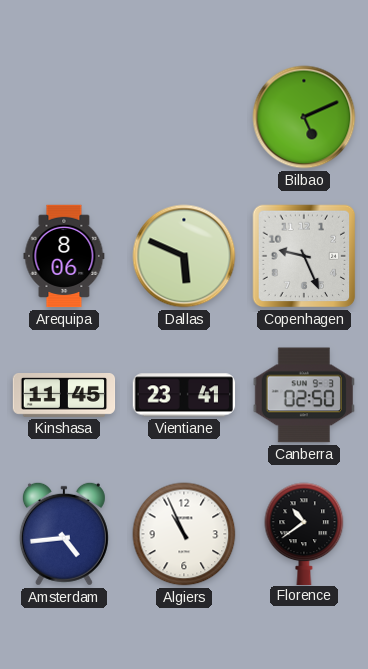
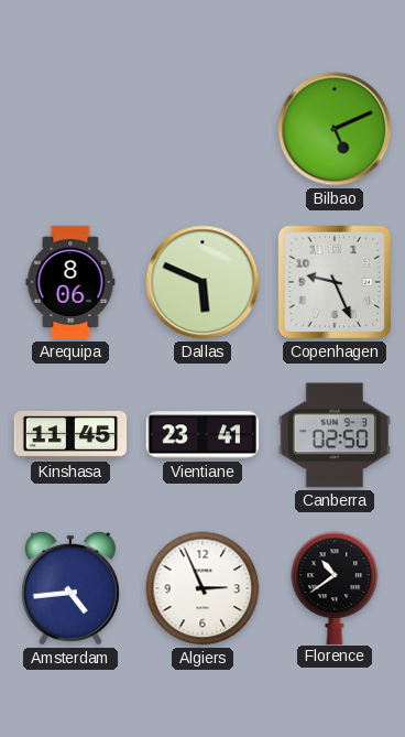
Algiers: 10:56 -> 2:56
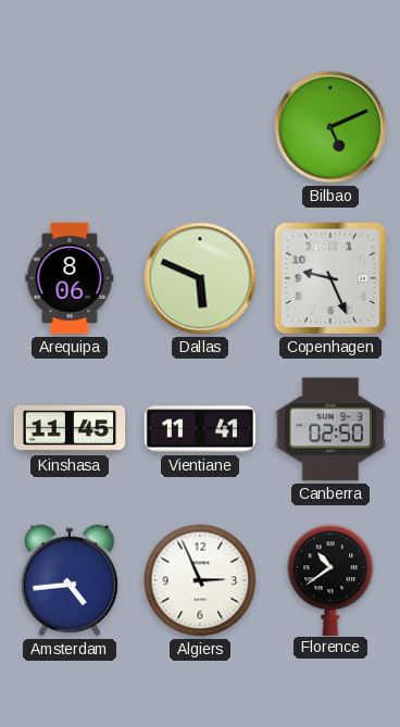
Vientiane: 23:41 -> 11:41
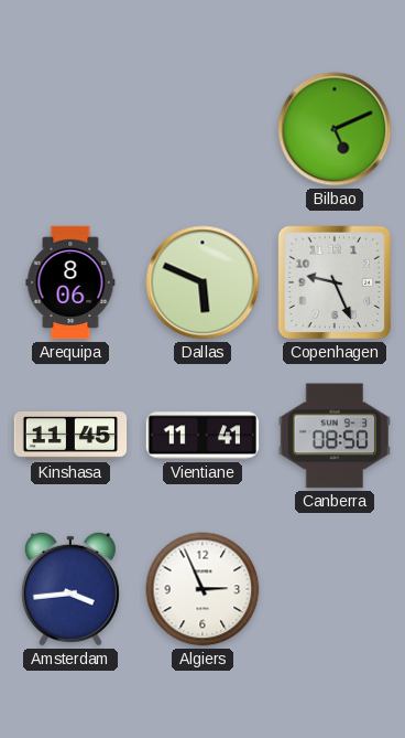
Canberra: 02:50 -> 08:50
Amsterdam: 4:44 -> 3:44
Florence: 10:39 -> none
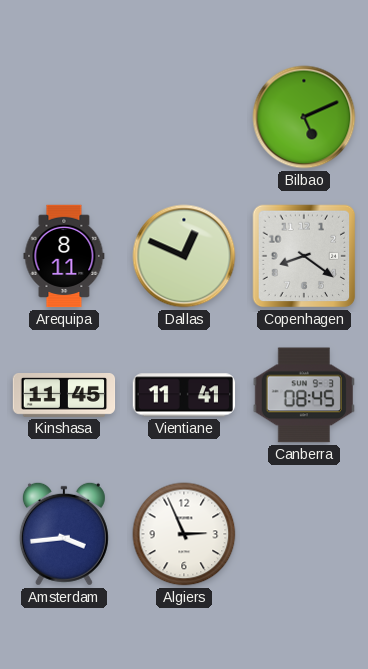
Arequipa: 8:06 -> 8:11
Dallas: 5:49 -> 12:49
Copenhagen: 9:26 -> 8:21
Canberra: 08:50 -> 08:45
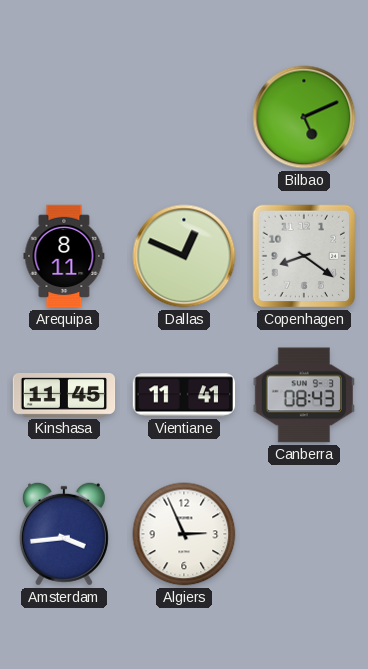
Canberra: 08:45 -> 08:43
